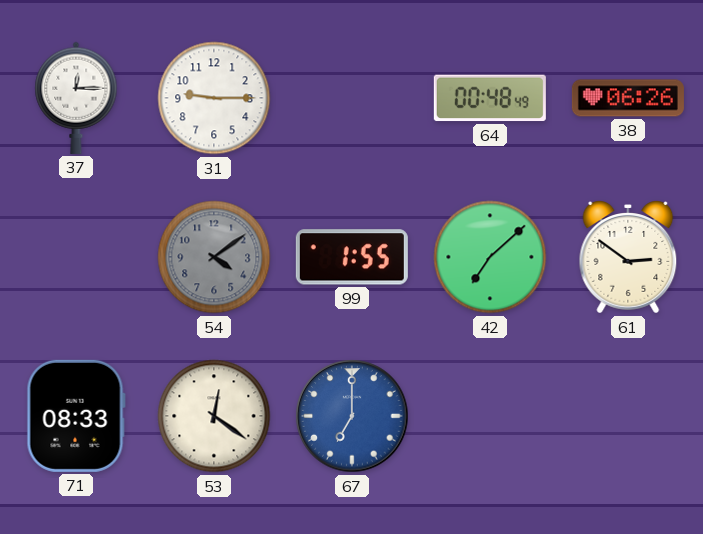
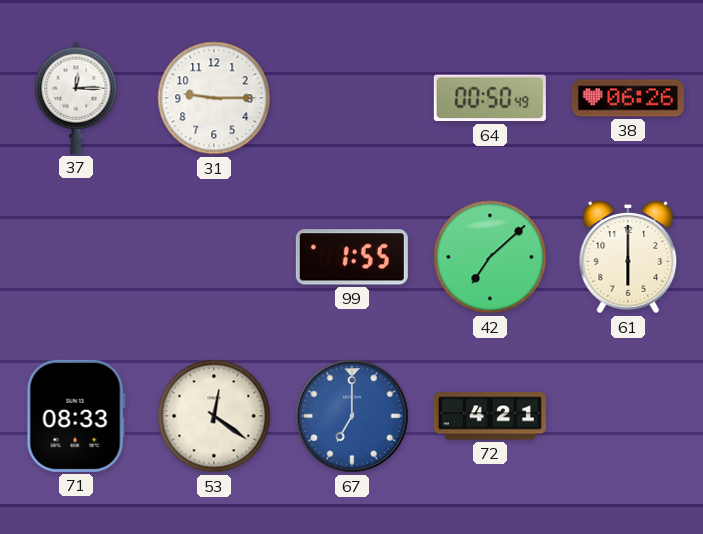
64: 00:48 -> 00:50
54: 4:09 -> none
61: 2:51 -> 6:00
72: none -> 4:21
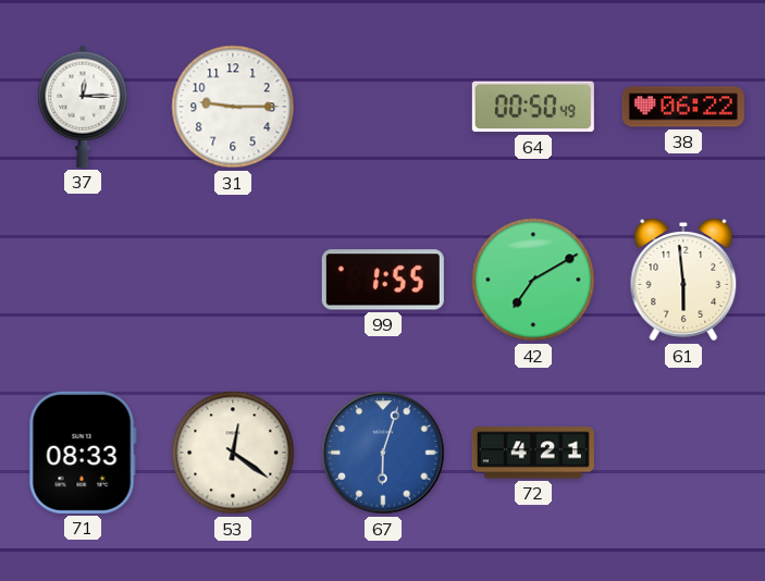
38: 06:26 -> 06:22
42: 7:08 -> 7:10
61: 6:00 -> 5:59
67: 7:00 -> 6:03
